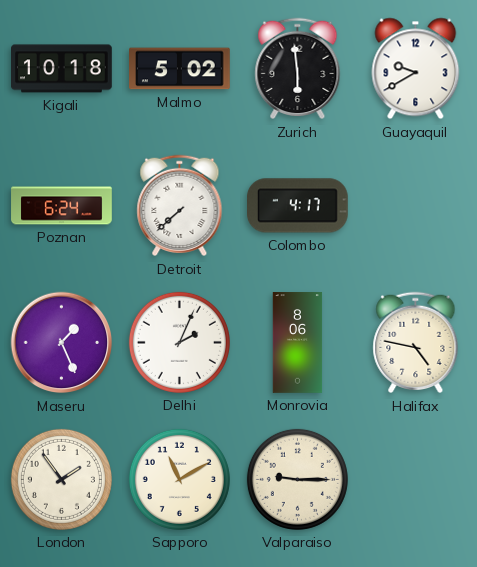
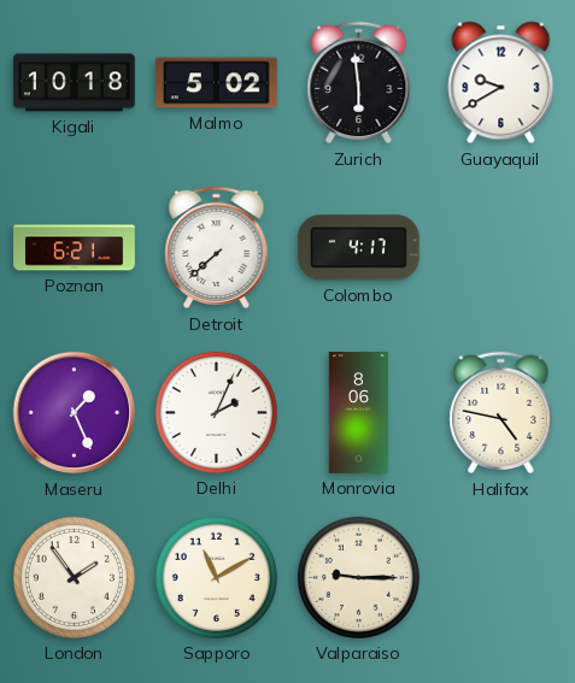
Poznan: 6:24 -> 6:21
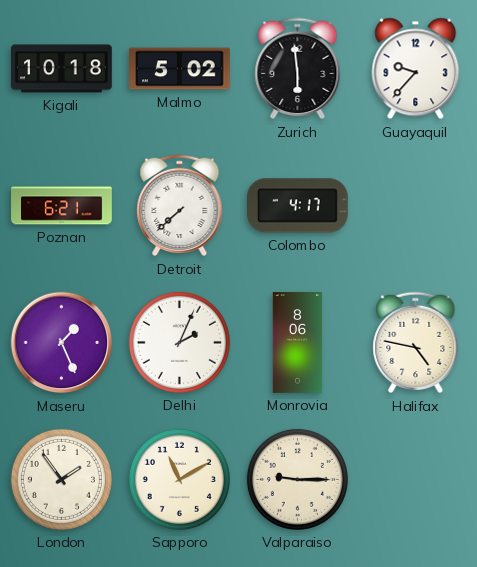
Guayaquil: 9:40 -> 9:37
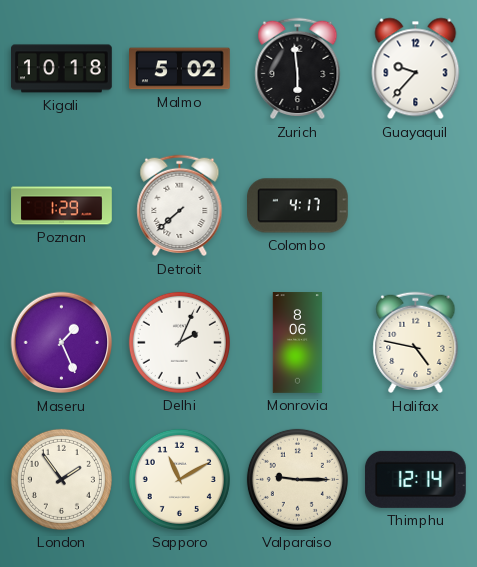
Poznan: 6:21 -> 1:29
Thimphu: none -> 12:14
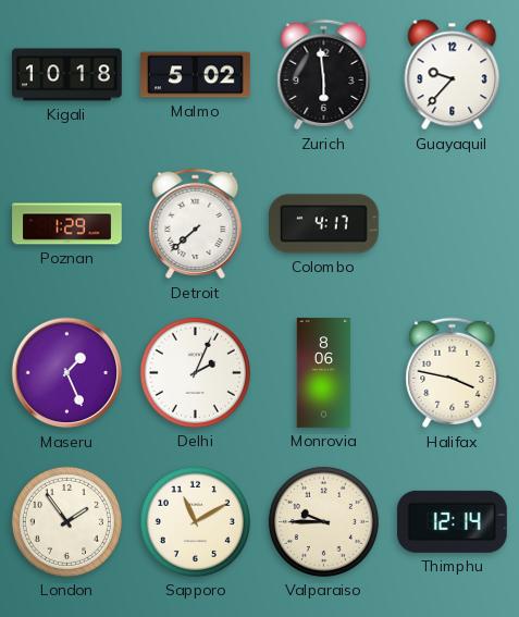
Halifax: 4:47 -> 3:47
Valparaiso: 9:15 -> 9:45
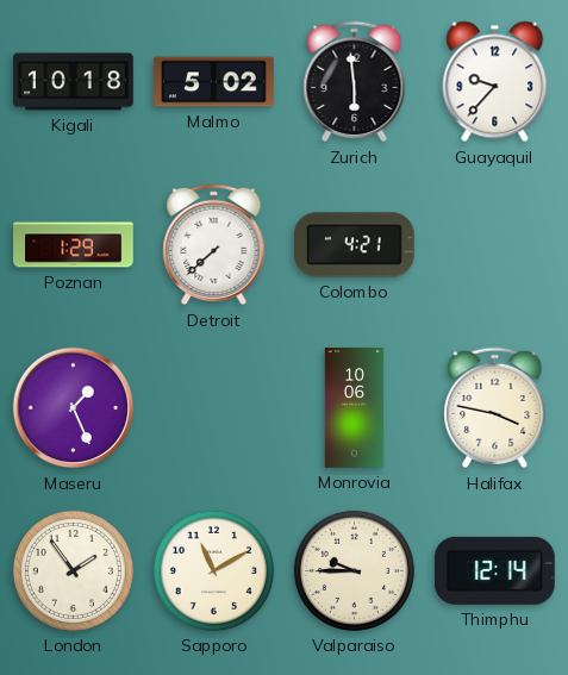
Colombo: 4:17 -> 4:21
Delhi: 2:04 -> none
Monrovia: 8:06 -> 10:06
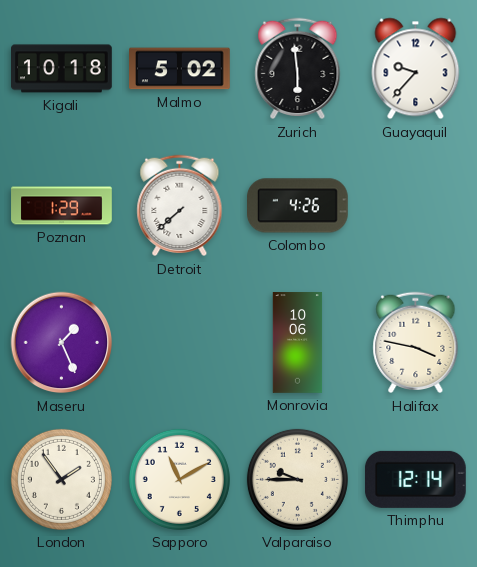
Colombo: 4:21 -> 4:26
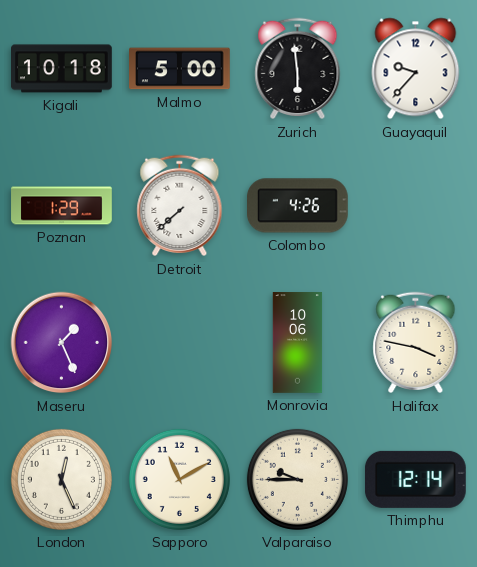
Malmo: 5:02 -> 5:00
London: 1:54 -> 12:26
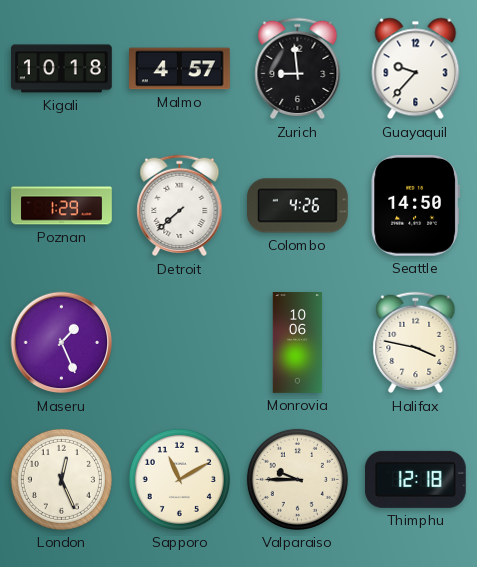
Malmo: 5:00 -> 4:57
Zurich: 5:59 -> 8:59
Seattle: none -> 14:50
Thimphu: 12:14 -> 12:18
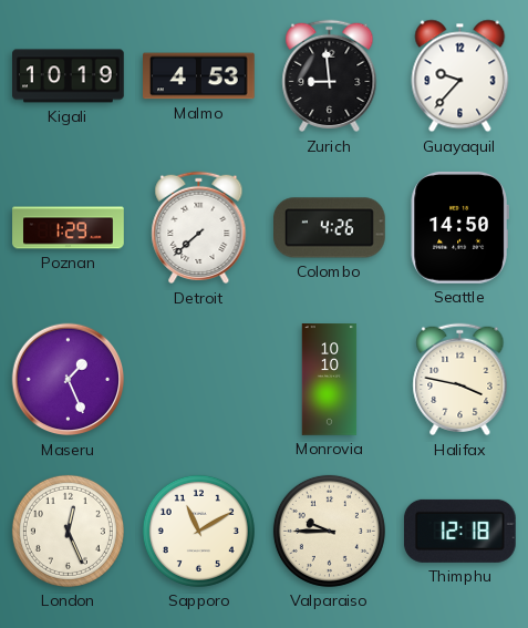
Kigali: 10:18 -> 10:19
Malmo: 4:57 -> 4:53
Monrovia: 10:06 -> 10:10
